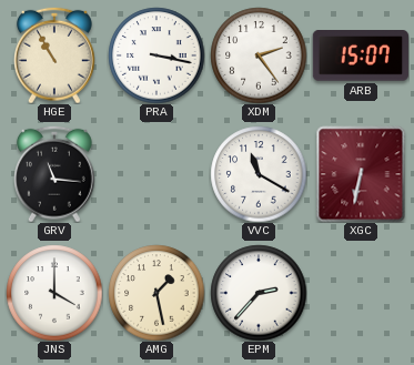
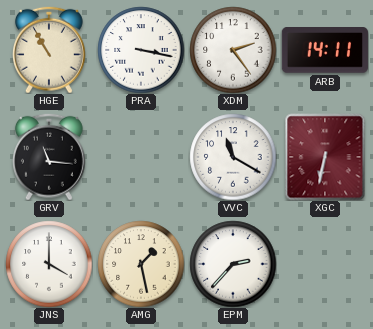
ARB: 15:07 -> 14:11
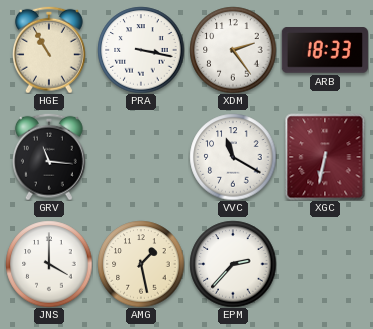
ARB: 14:11 -> 18:33
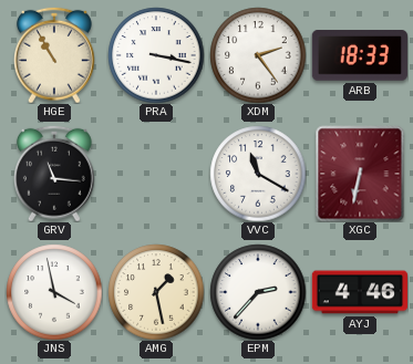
JNS: 4:00 -> 3:58
AYJ: none -> 4:46
